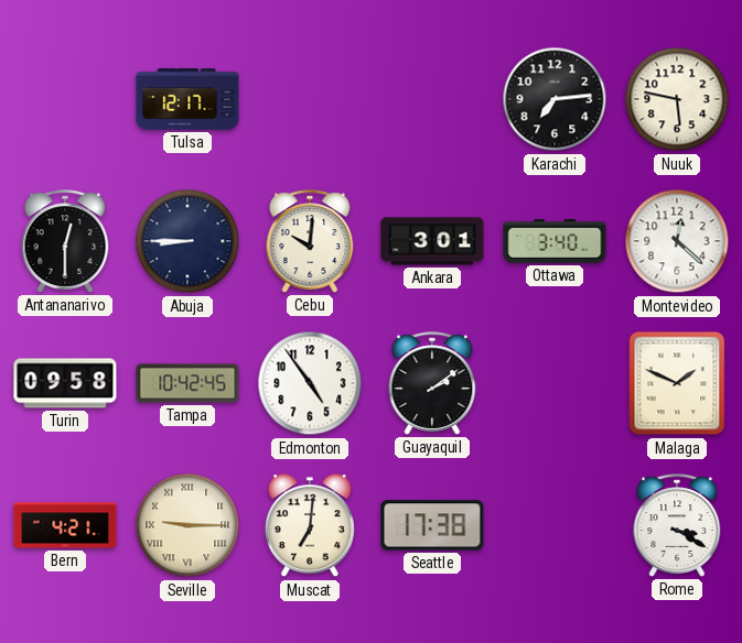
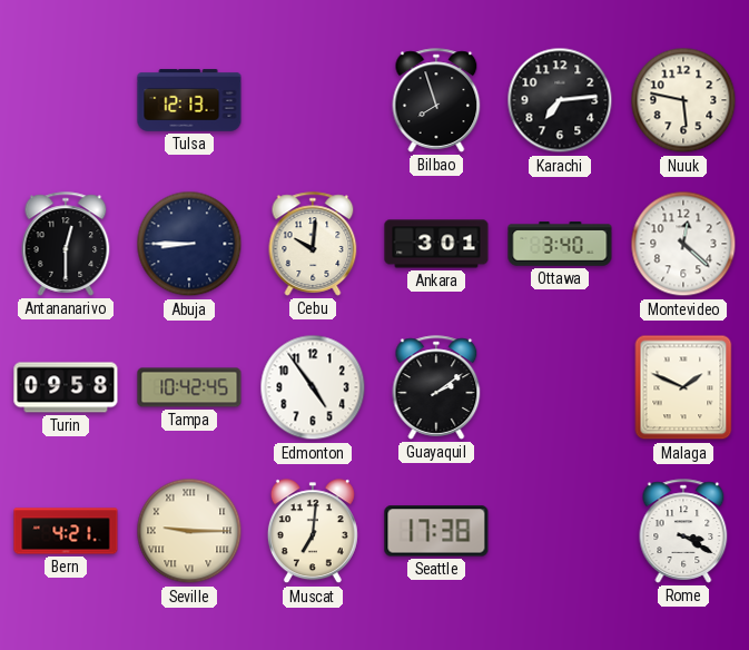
Tulsa: 12:17 -> 12:13
Bilbao: none -> 7:57
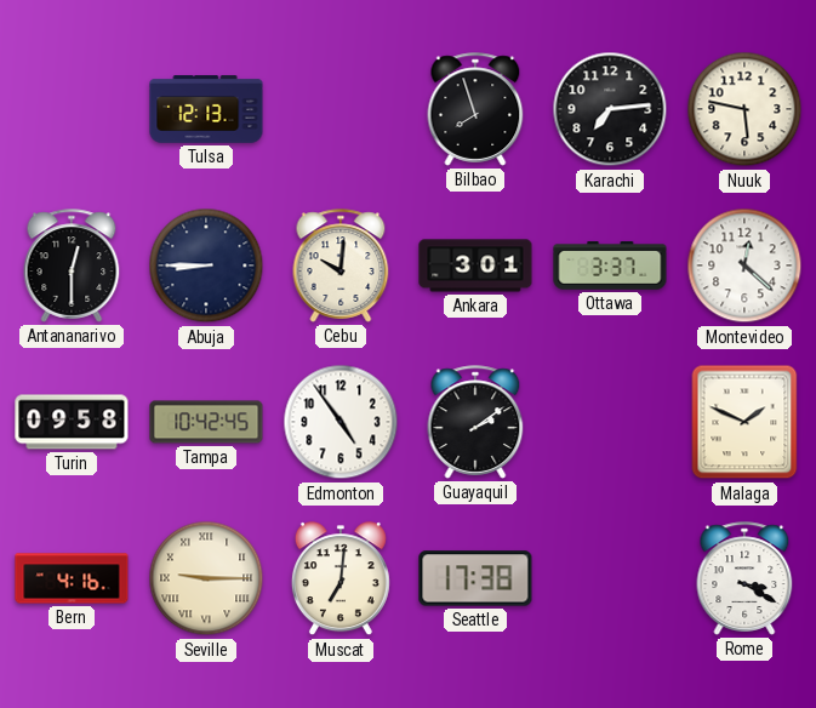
Ottawa: 3:40 -> 3:37
Bern: 4:21 -> 4:16
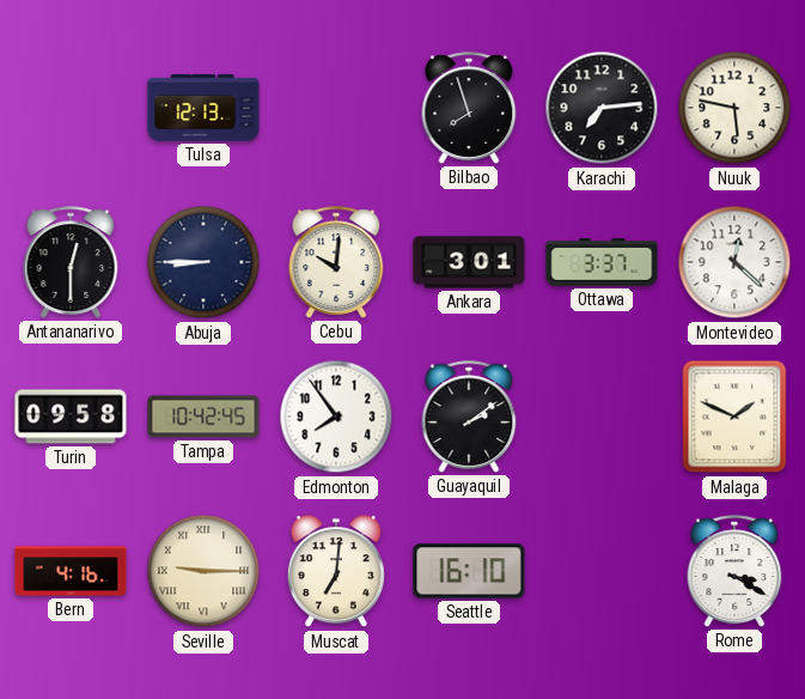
Edmonton: 4:54 -> 7:54
Seattle: 17:38 -> 16:10
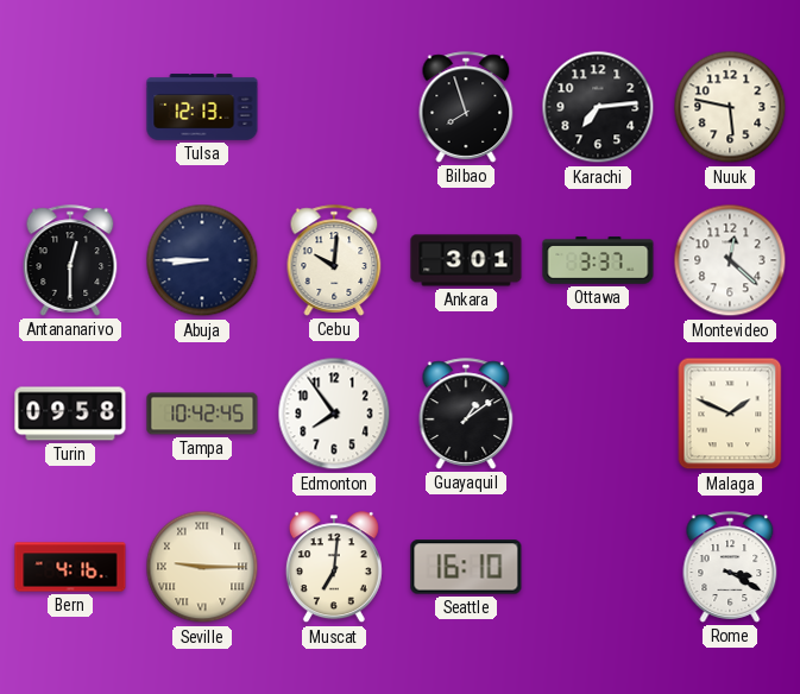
Guayaquil: 2:09 -> 1:09
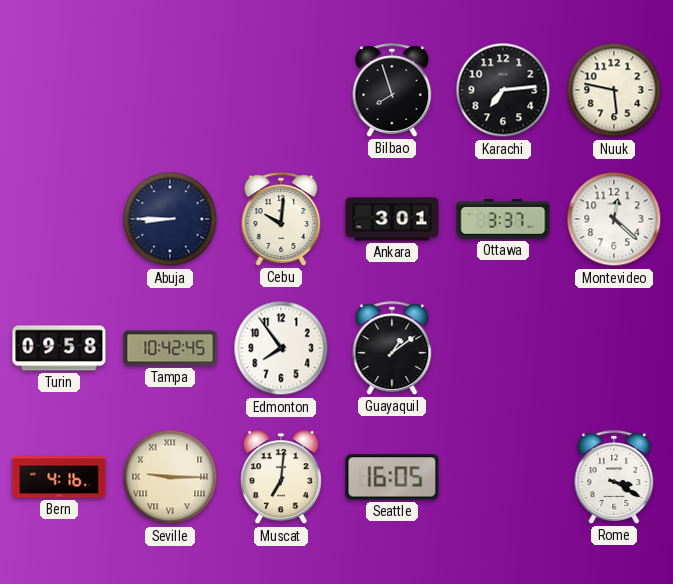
Tulsa: 12:13 -> none
Antananarivo: 12:30 -> none
Malaga: 1:49 -> none
Seattle: 16:10 -> 16:05
